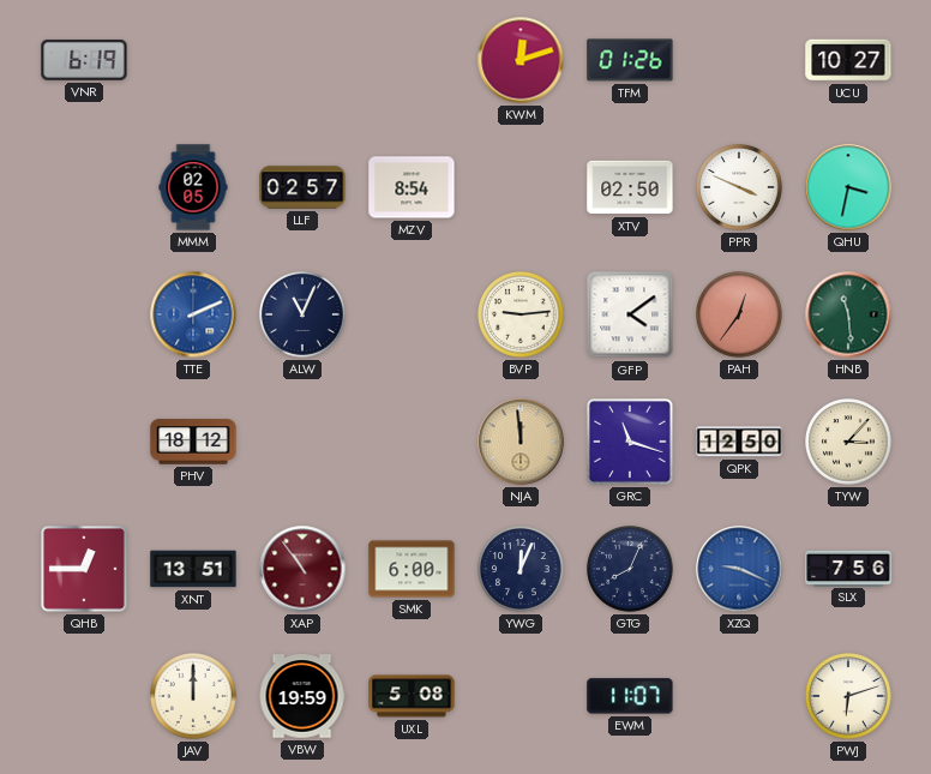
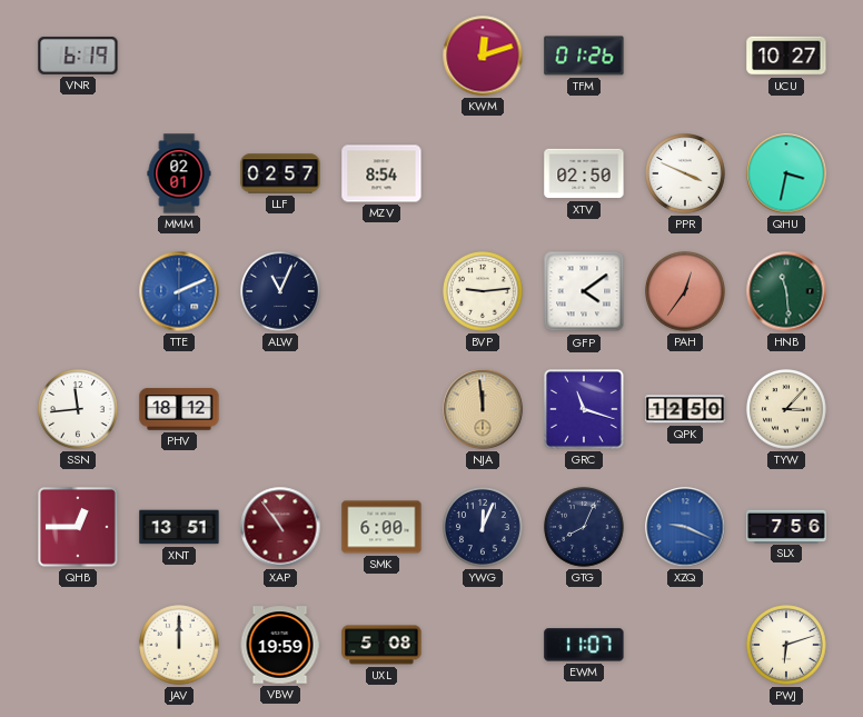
MMM: 02:05 -> 02:01
SSN: none -> 11:44
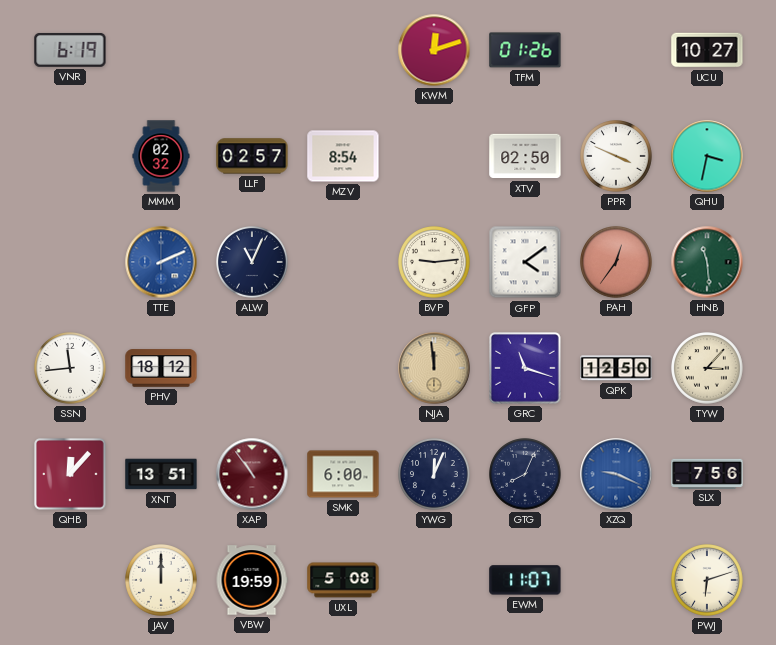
MMM: 02:01 -> 02:32
QHB: 12:45 -> 12:07
